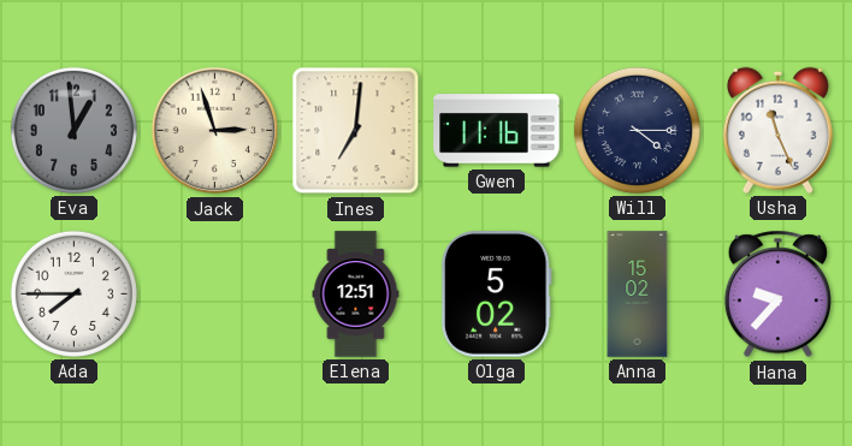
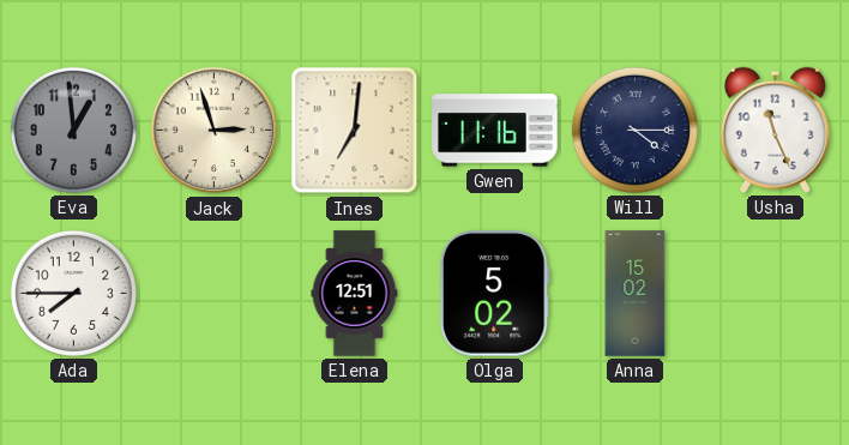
Hana: 9:37 -> none
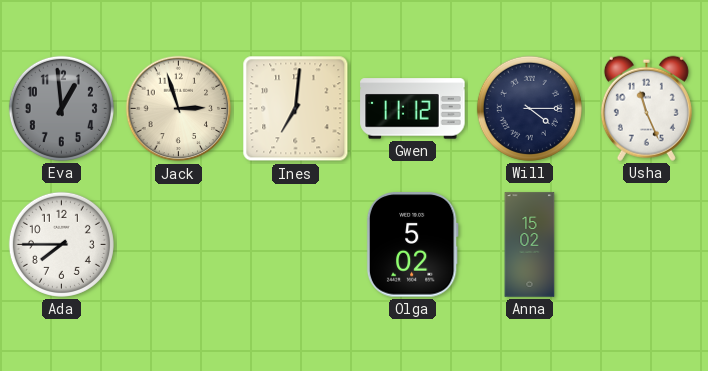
Gwen: 11:16 -> 11:12
Elena: 12:51 -> none
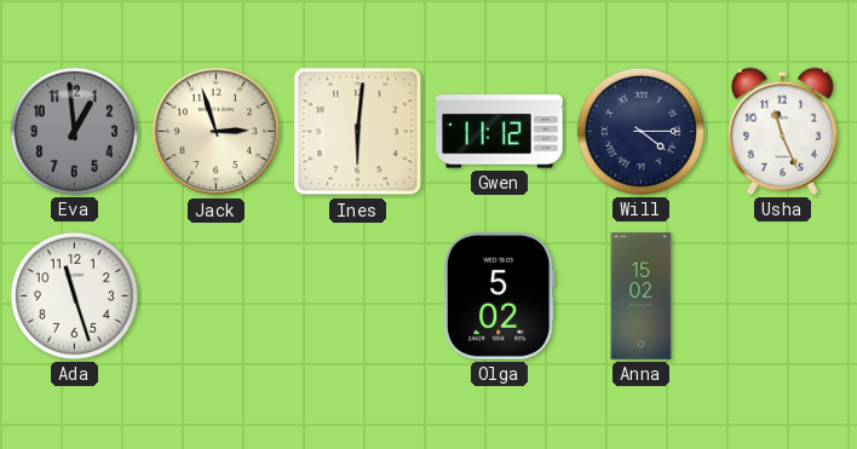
Ines: 7:01 -> 6:01
Ada: 7:45 -> 11:27
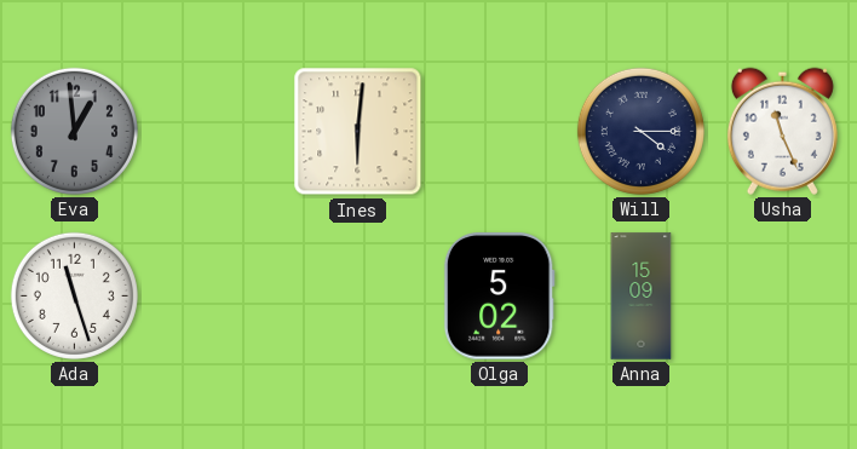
Jack: 2:57 -> none
Gwen: 11:12 -> none
Anna: 15:02 -> 15:09
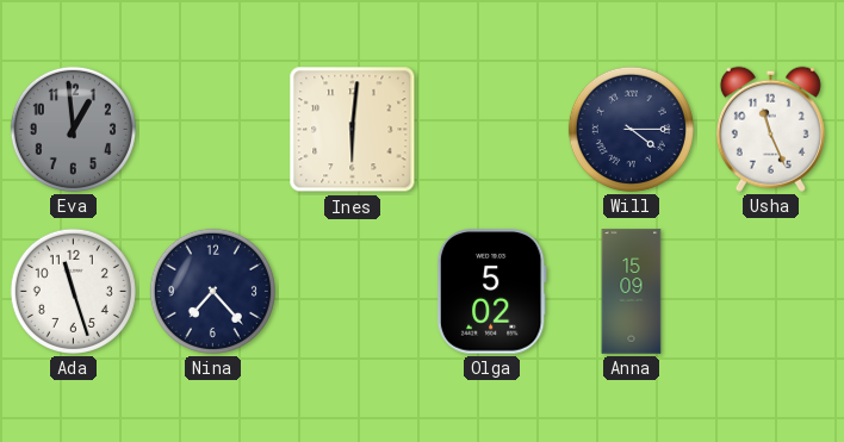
Nina: none -> 7:23
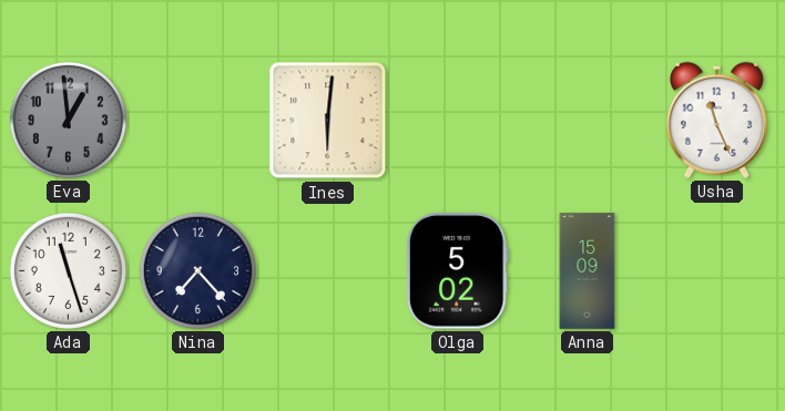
Will: 4:15 -> none
